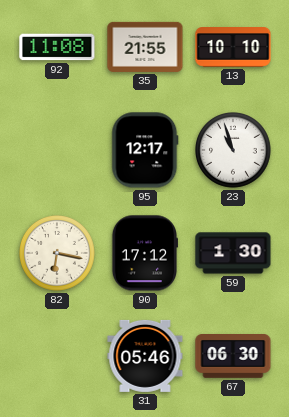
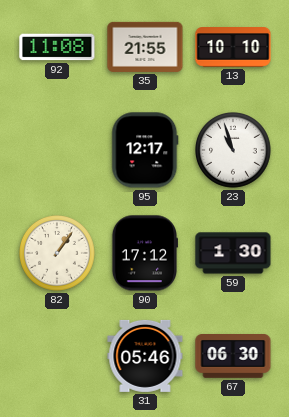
82: 6:17 -> 1:06
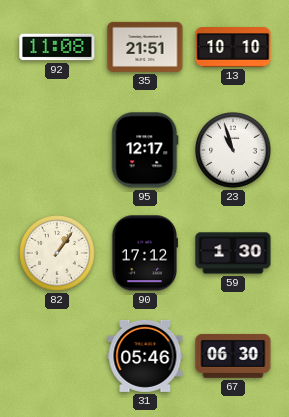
35: 21:55 -> 21:51
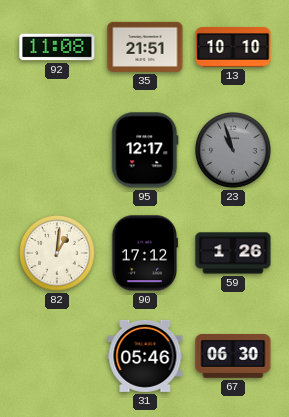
23 dial: white -> grey
82: 1:06 -> 1:01
59: 1:30 -> 1:26
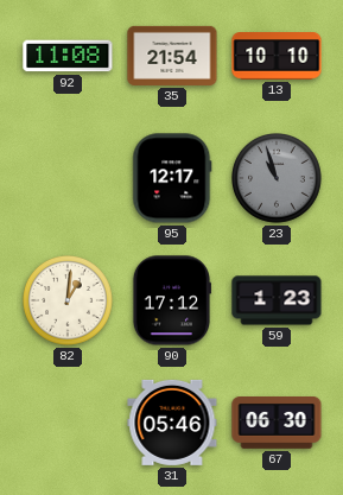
35: 21:51 -> 21:54
59: 1:26 -> 1:23
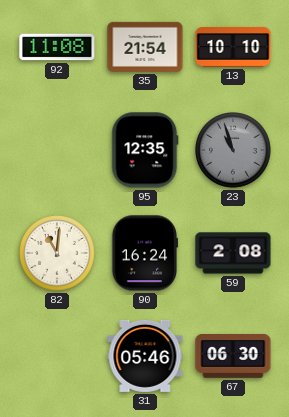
95: 12:17 -> 12:35
82: 1:01 -> 11:01
90: 17:12 -> 16:24
59: 1:23 -> 2:08
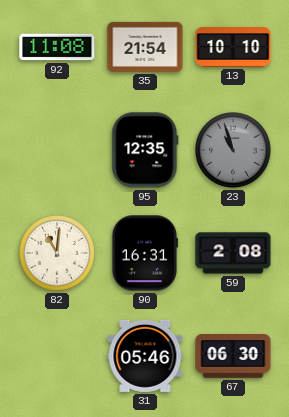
90: 16:24 -> 16:31
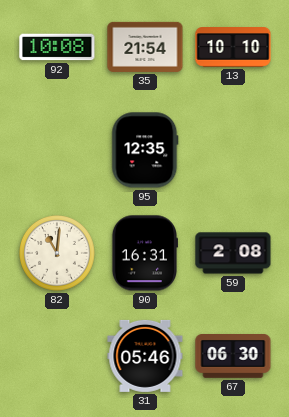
92: 11:08 -> 10:08
23: 10:57 -> none
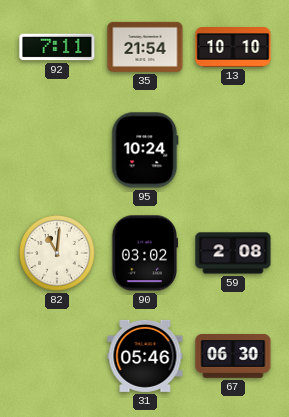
92: 10:08 -> 7:11
95: 12:35 -> 10:24
90: 16:31 -> 03:02
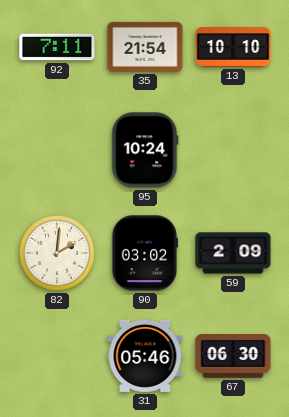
82: 11:01 -> 2:01
59: 2:08 -> 2:09
